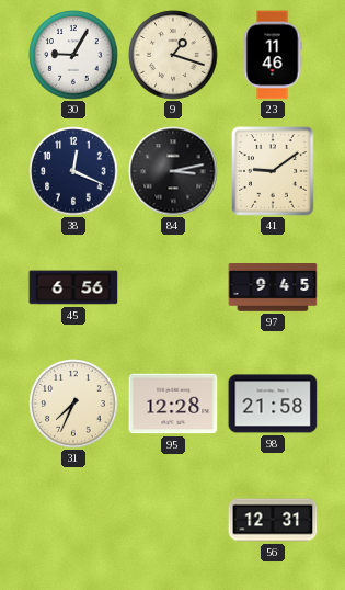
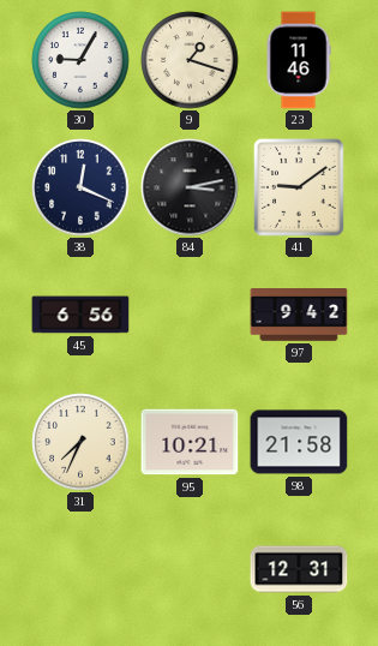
97: 9:45 -> 9:42
95: 12:28 -> 10:21
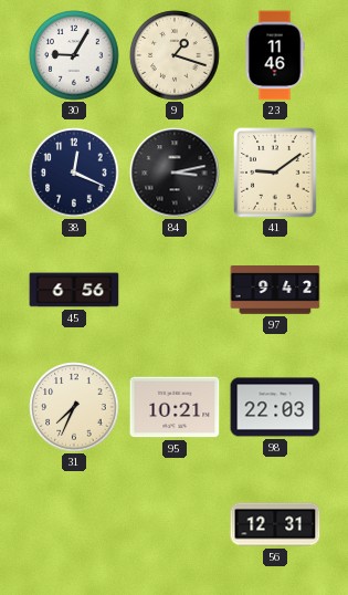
98: 21:58 -> 22:03
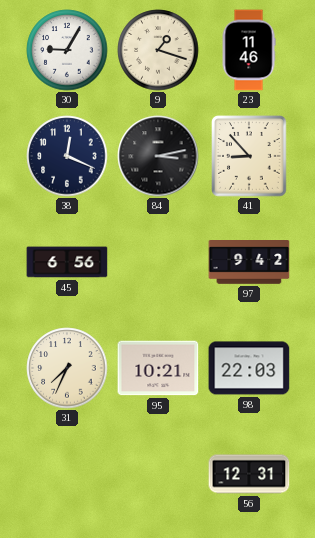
41: 9:09 -> 8:53
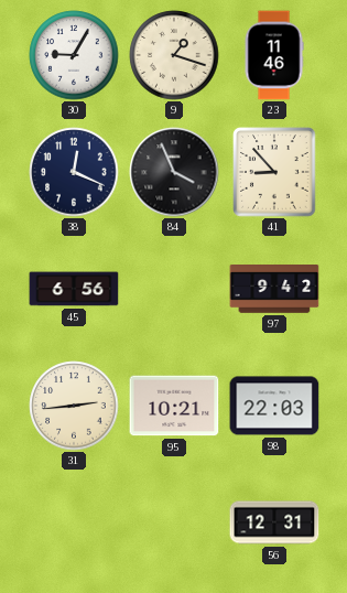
84: 3:13 -> 3:56
31: 7:34 -> 2:44
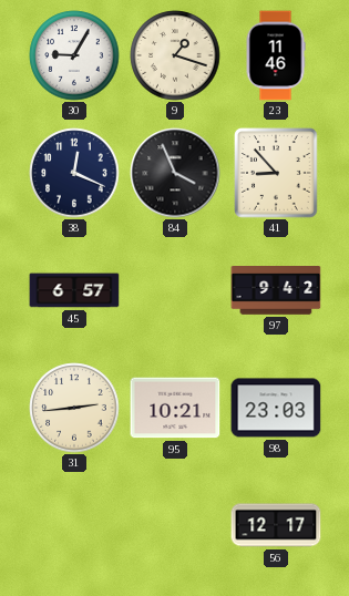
45: 6:56 -> 6:57
98: 22:03 -> 23:03
56: 12:31 -> 12:17
